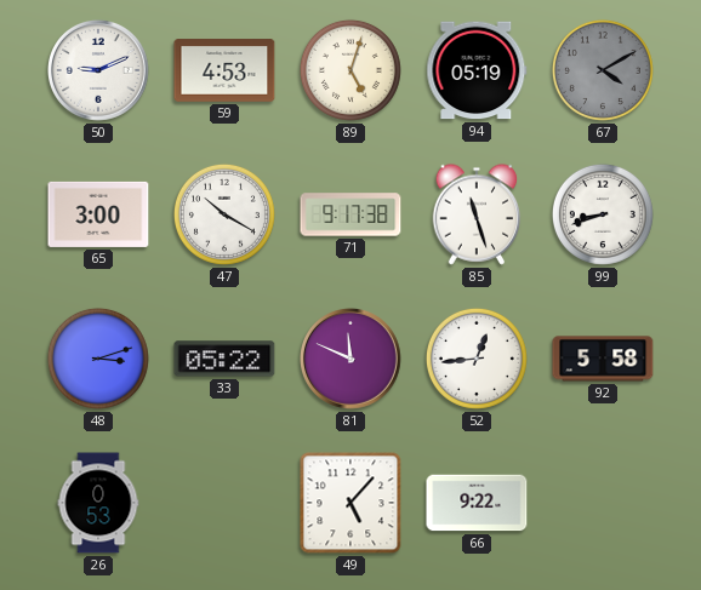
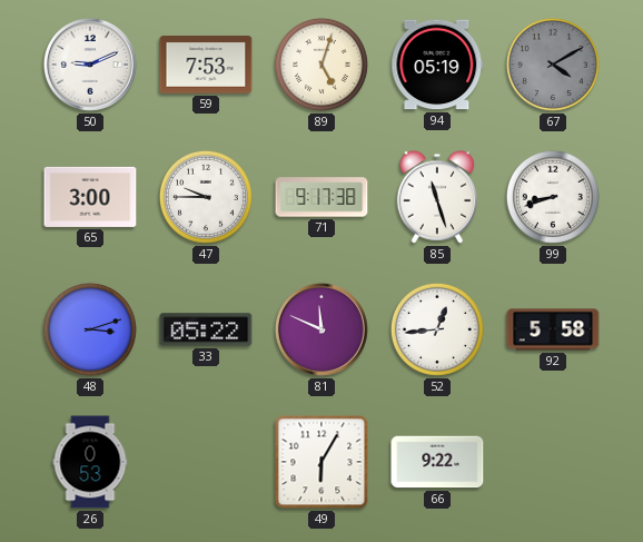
59: 4:53 -> 7:53
47: 10:20 -> 9:45
49: 5:07 -> 6:05
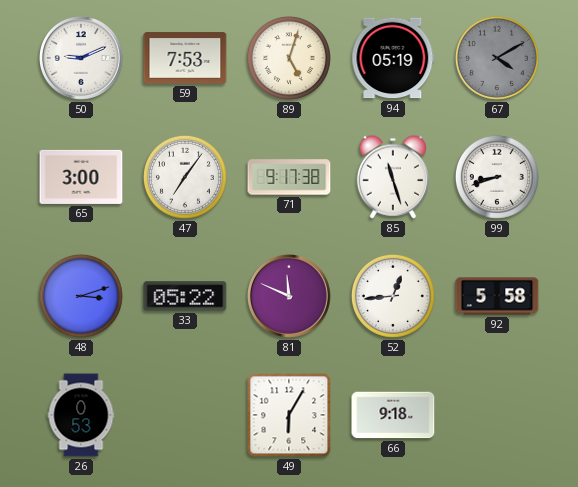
47: 9:45 -> 7:06
66: 9:22 -> 9:18
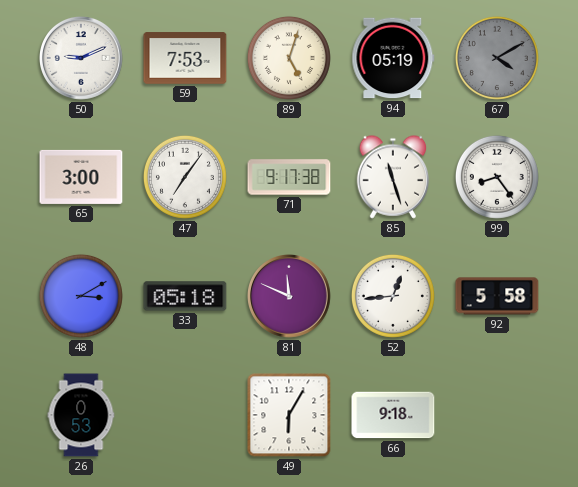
99: 8:42 -> 8:24
48: 3:12 -> 3:10
33: 05:22 -> 05:18
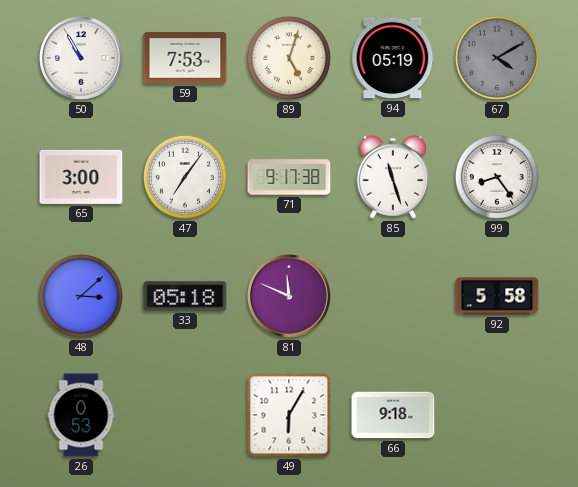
50: 9:11 -> 10:55
48: 3:10 -> 3:08
52: 12:44 -> none
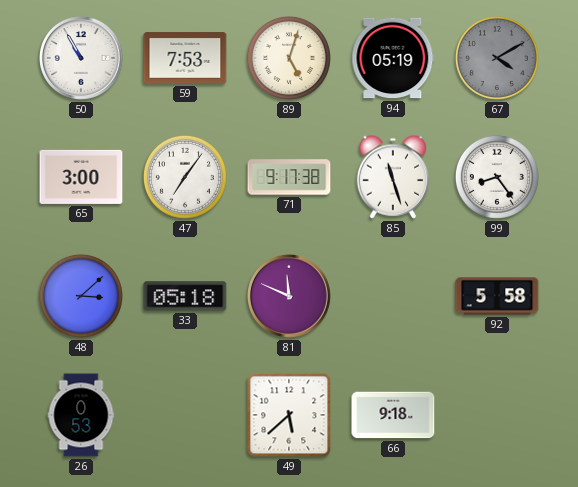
49: 6:05 -> 5:38
